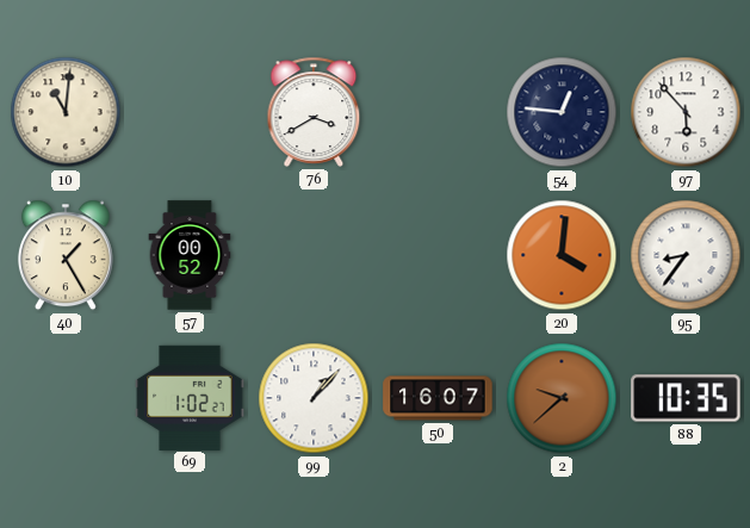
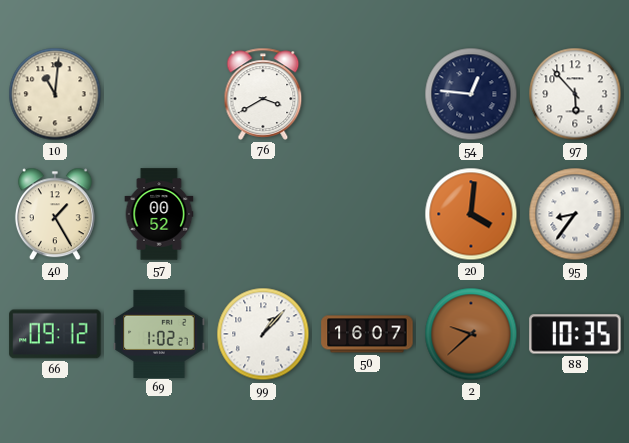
66: none -> 09:12
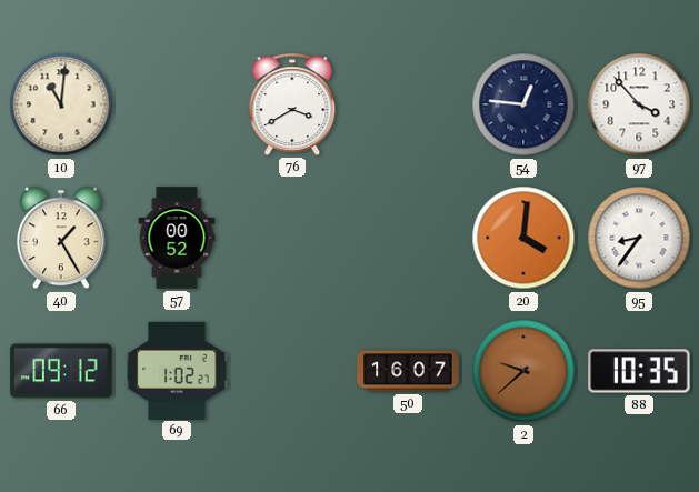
97: 5:53 -> 3:53
99: 1:07 -> none
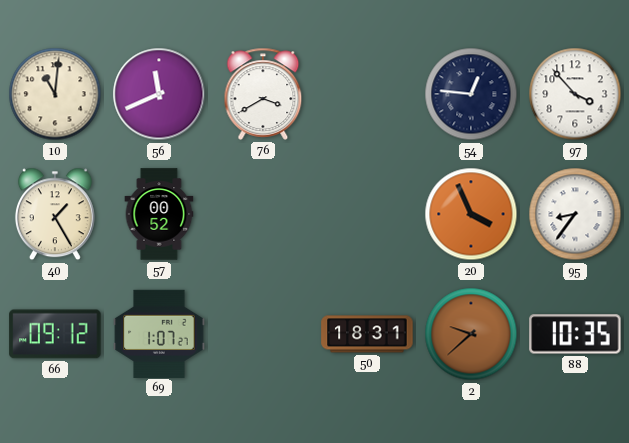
56: none -> 11:41
20: 4:01 -> 3:56
69: 1:02 -> 1:07
50: 16:07 -> 18:31
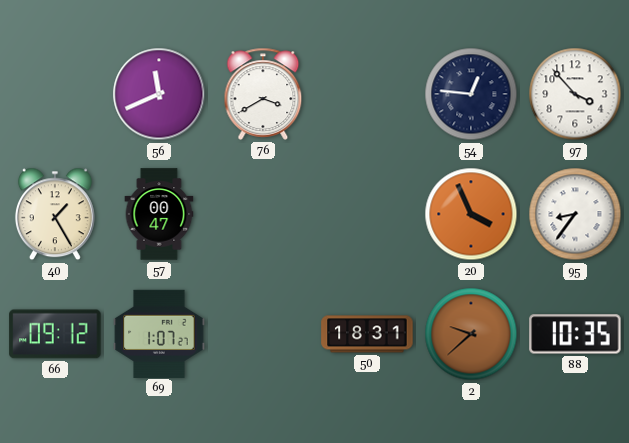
10: 11:01 -> none
57: 00:52 -> 00:47
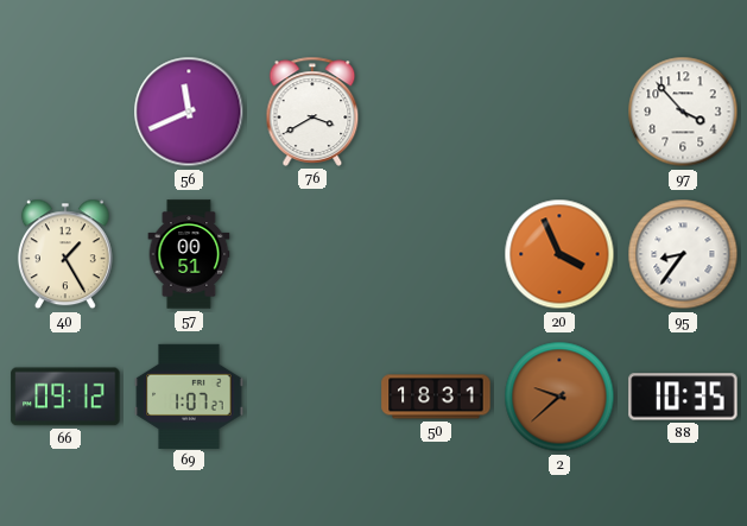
54: 12:46 -> none
57: 00:47 -> 00:51
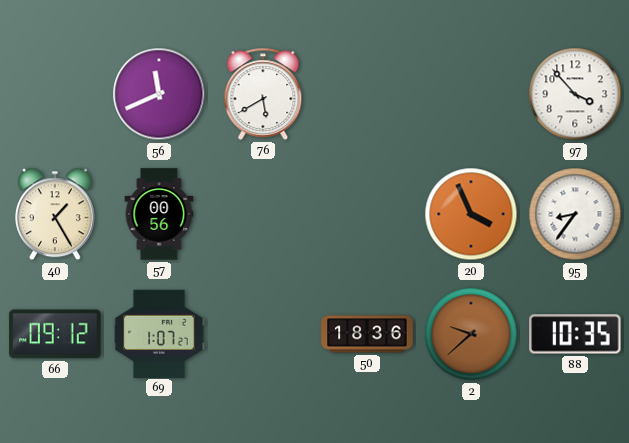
76: 3:40 -> 5:40
57: 00:51 -> 00:56
50: 18:31 -> 18:36
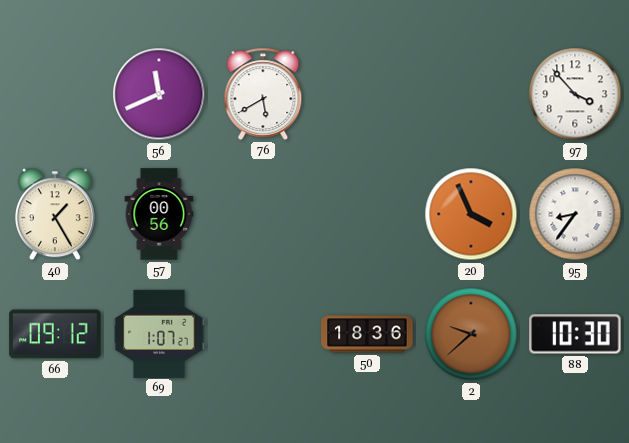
88: 10:35 -> 10:30
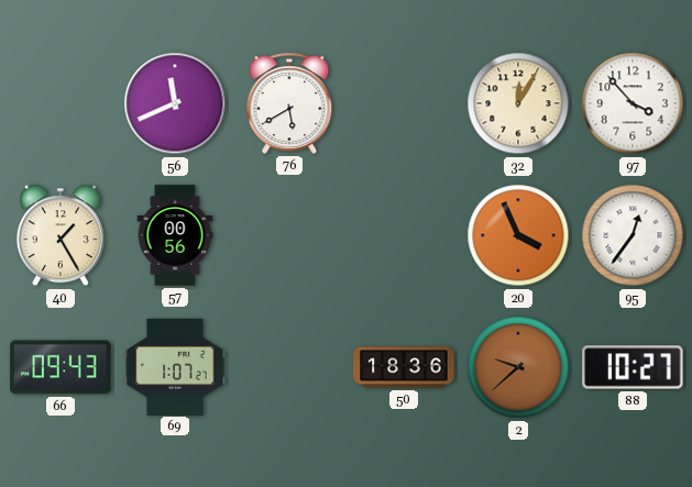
32: none -> 12:05
95: 8:36 -> 12:36
66: 09:12 -> 09:43
88: 10:30 -> 10:27
